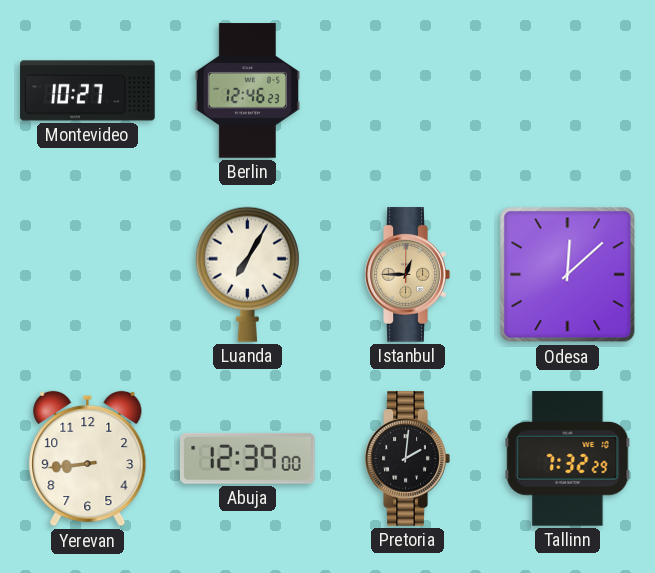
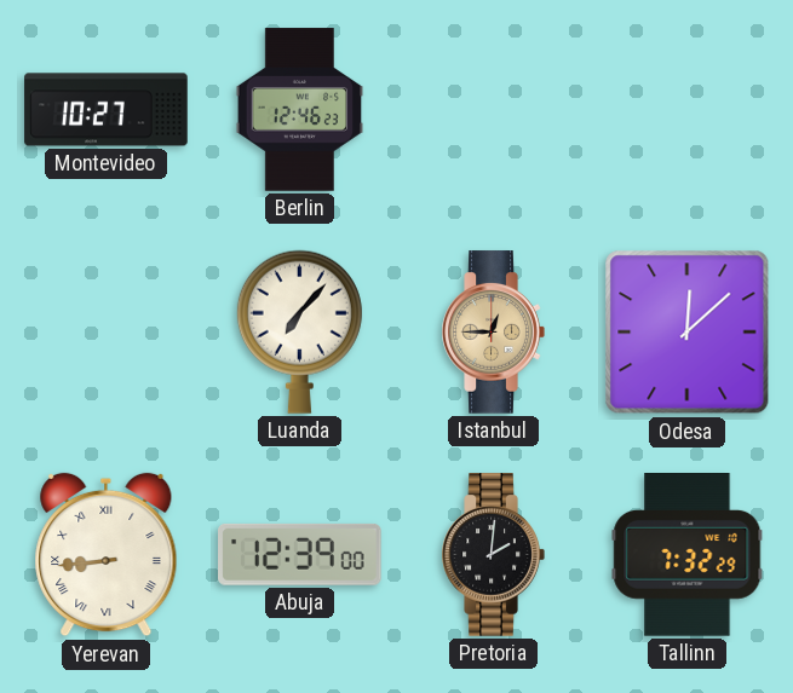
Luanda: 7:05 -> 7:07
Yerevan numerals: Arabic -> Roman
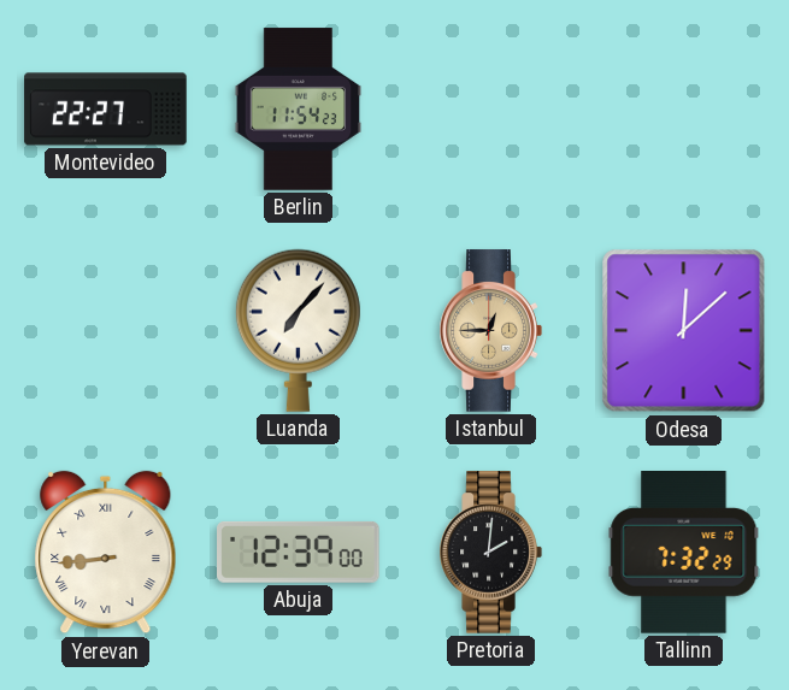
Montevideo: 10:27 -> 22:27
Berlin: 12:46 -> 11:54
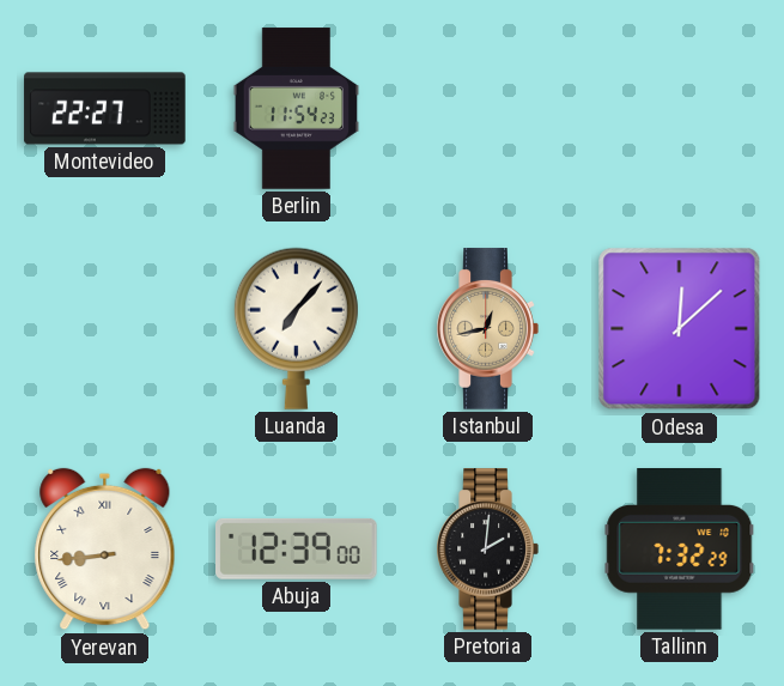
Istanbul: 12:45 -> 12:43
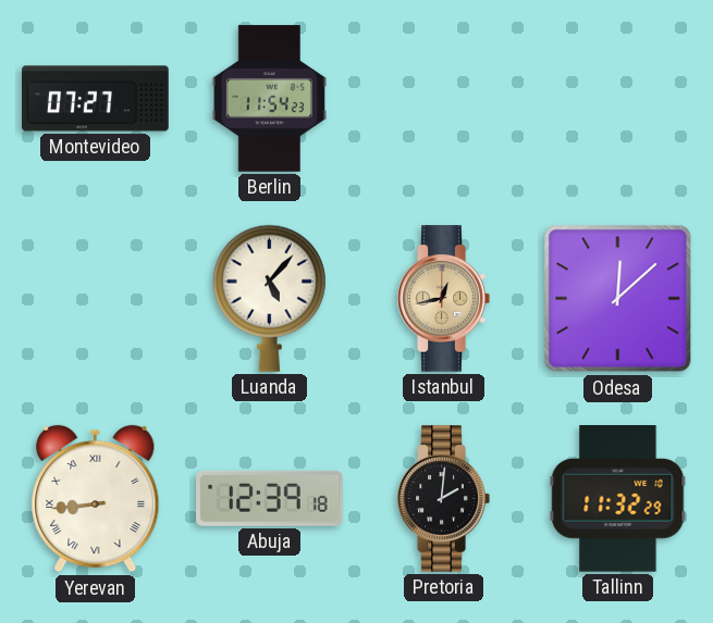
Montevideo: 22:27 -> 07:27
Luanda: 7:07 -> 5:07
Abuja: 12:39:00 -> 12:39:18
Tallinn: 7:32 -> 11:32
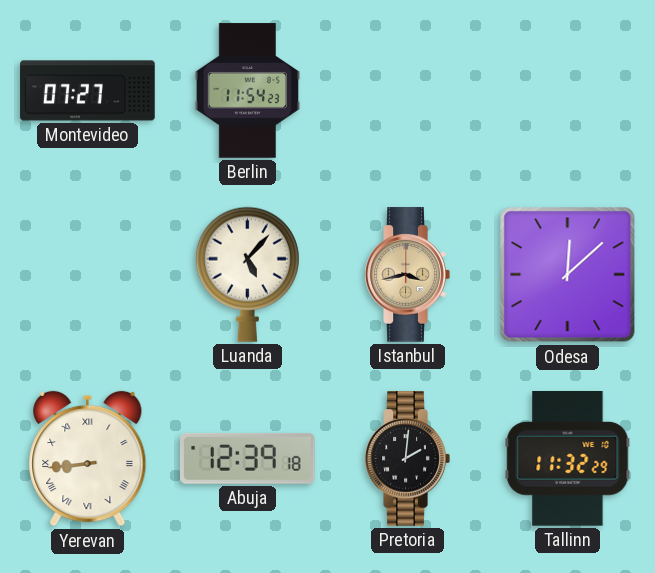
Istanbul: 12:43 -> 3:43
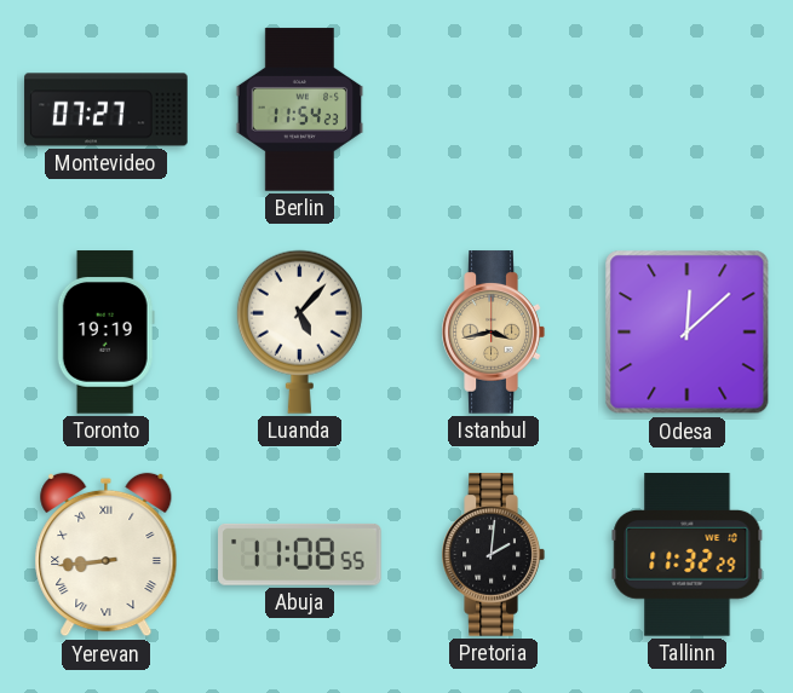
Toronto: none -> 19:19
Abuja: 12:39 -> 11:08
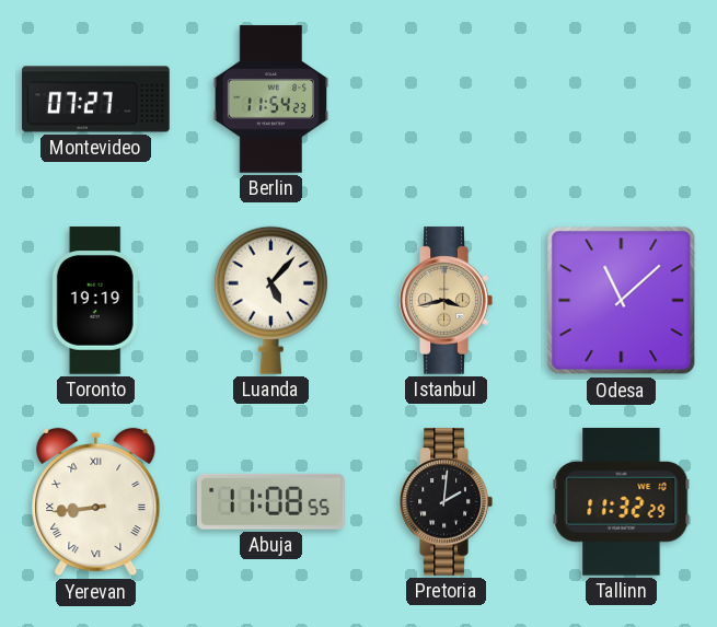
Odesa: 12:08 -> 11:08
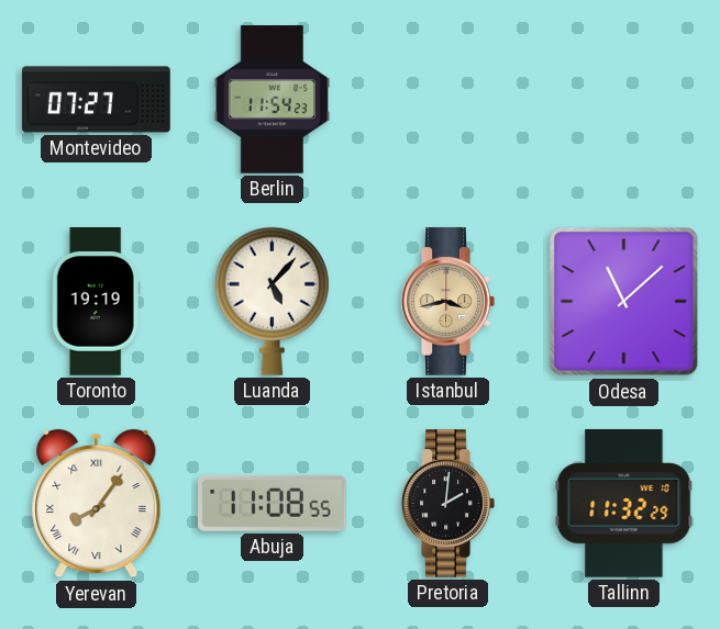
Yerevan: 8:44 -> 8:06
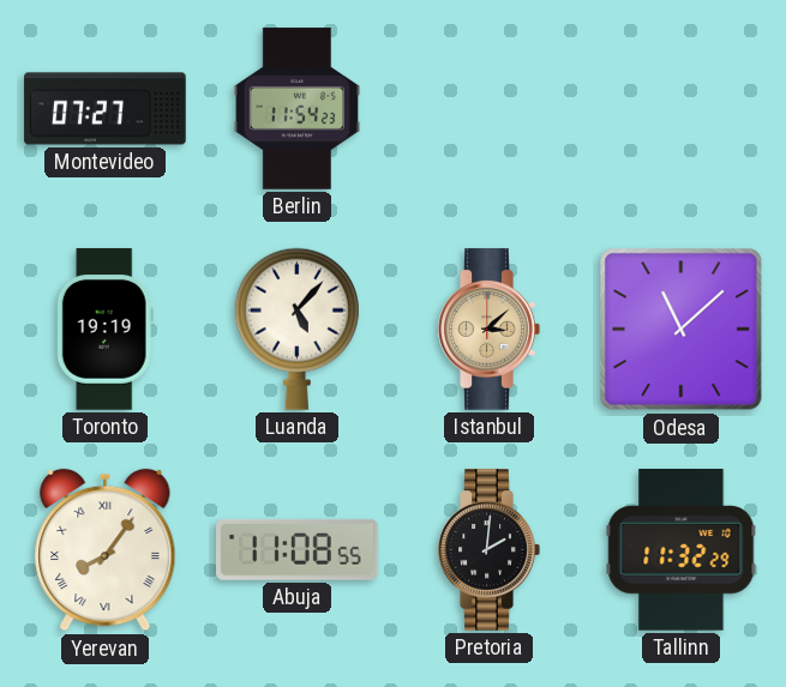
Istanbul: 3:43 -> 3:08
